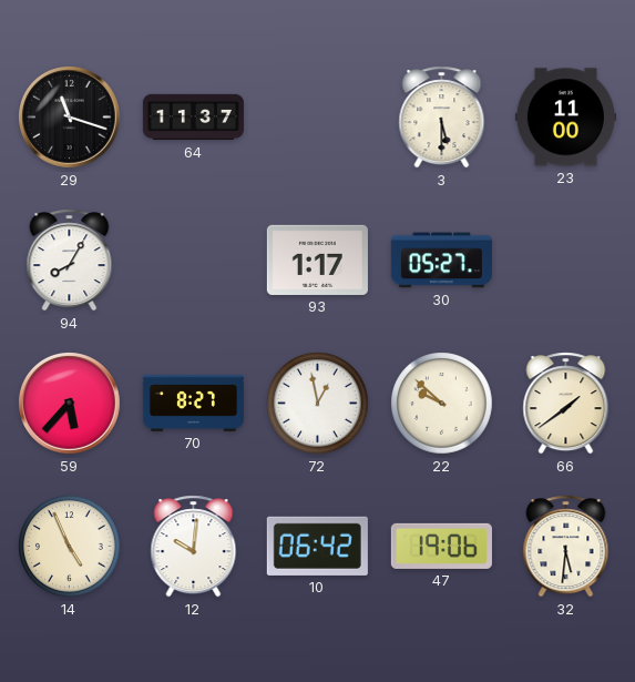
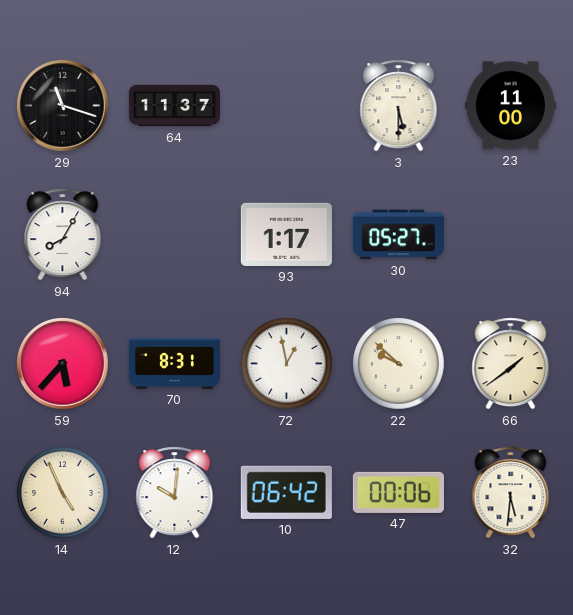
70: 8:27 -> 8:31
47: 19:06 -> 00:06
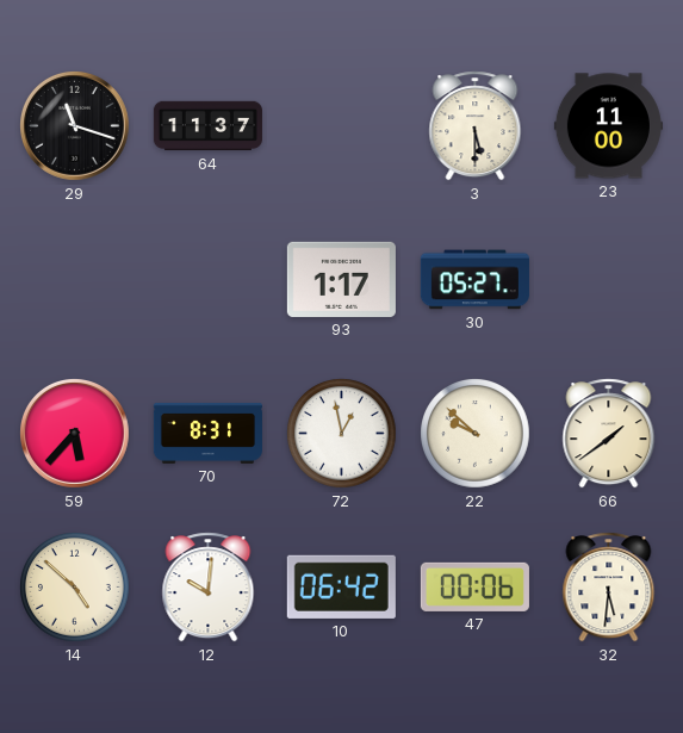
94: 8:05 -> none
14: 4:56 -> 4:52
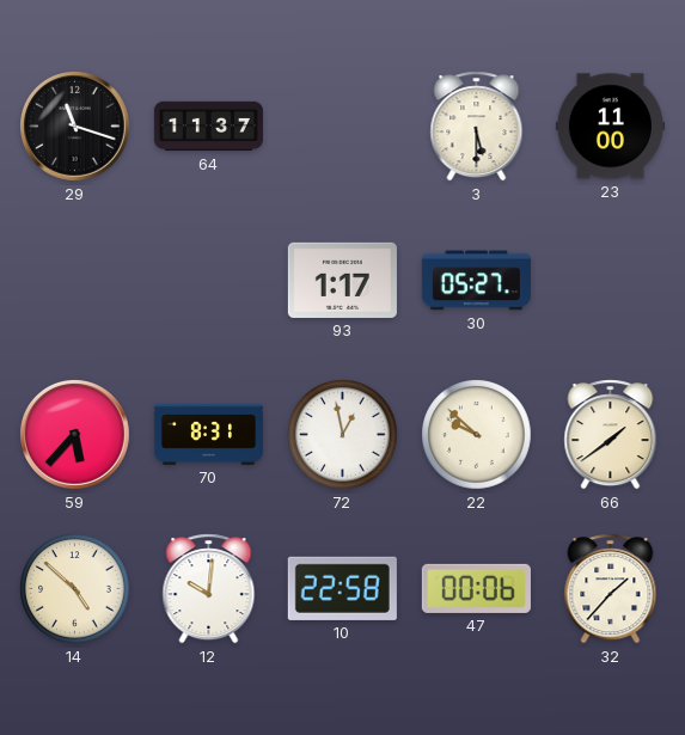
10: 06:42 -> 22:58
32: 5:31 -> 1:37
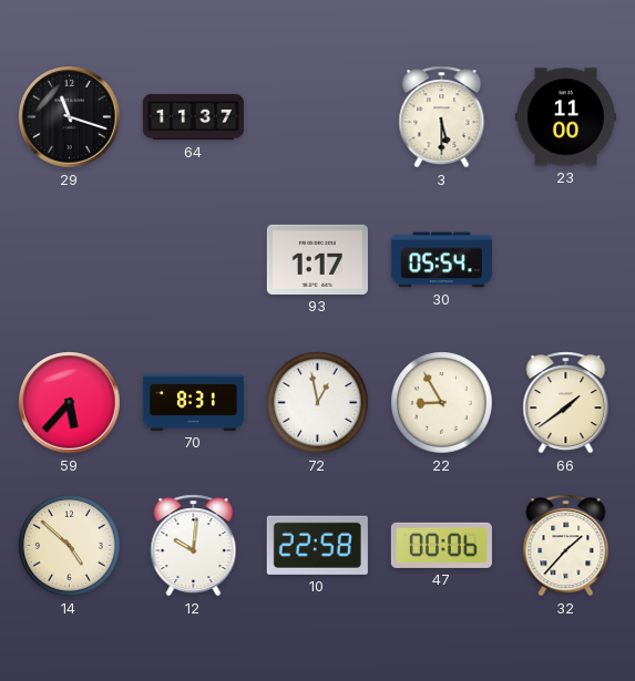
30: 05:27 -> 05:54
22: 9:52 -> 8:55
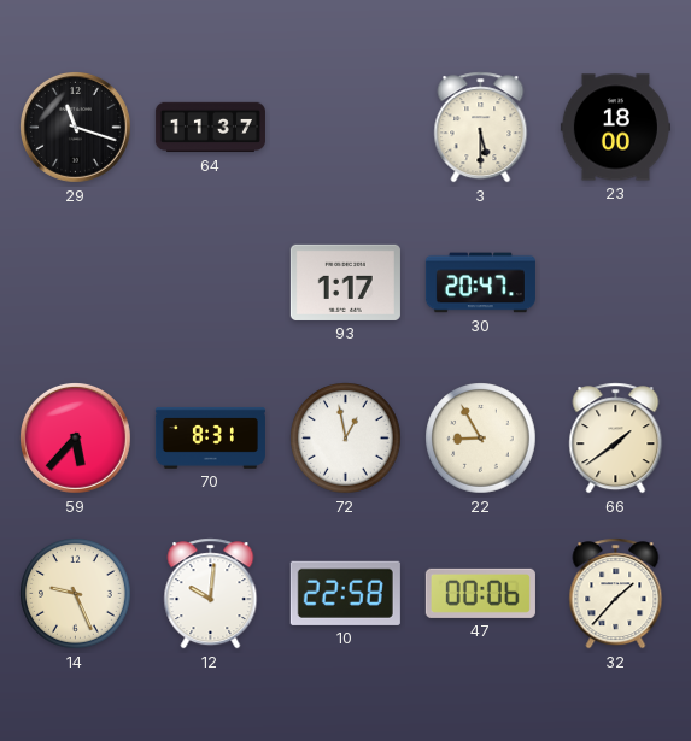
23: 11:00 -> 18:00
30: 05:54 -> 20:47
14: 4:52 -> 9:26
